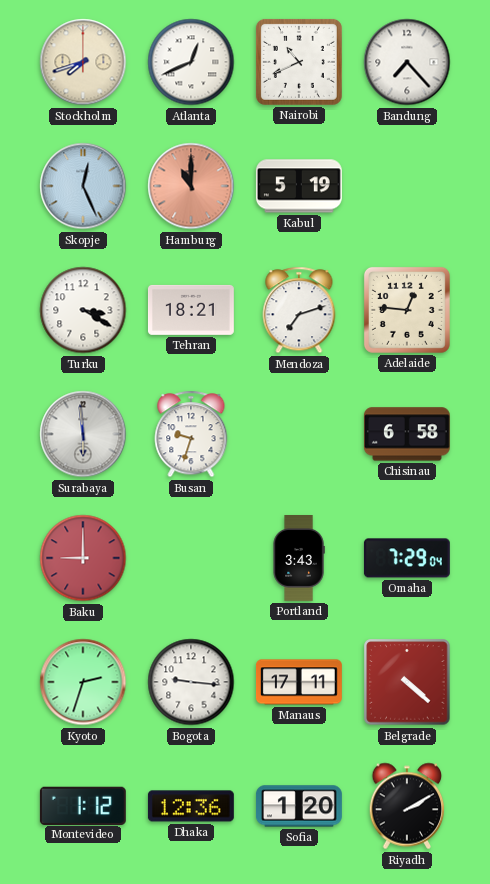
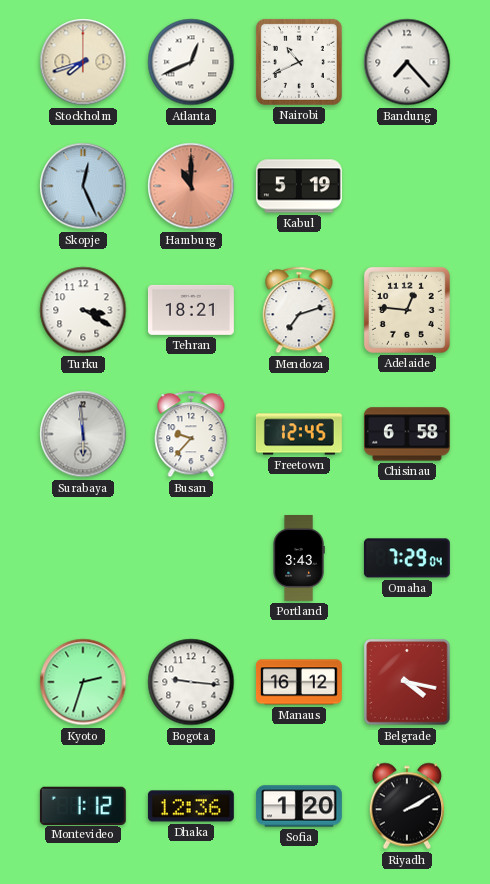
Busan: 9:33 -> 9:37
Freetown: none -> 12:45
Baku: 9:00 -> none
Manaus: 17:11 -> 16:12
Belgrade: 4:22 -> 4:17
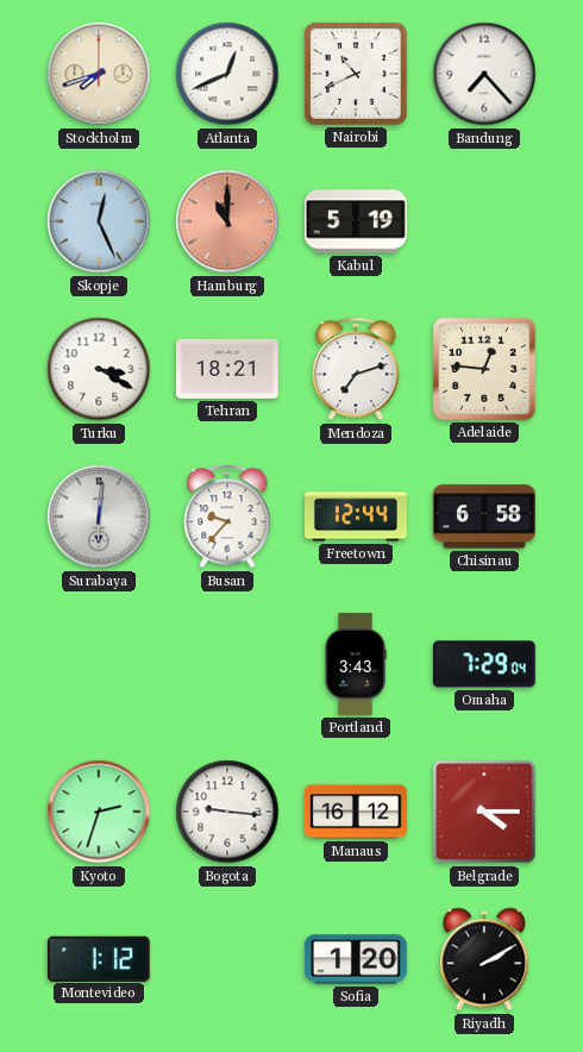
Surabaya: 5:59 -> 6:01
Freetown: 12:45 -> 12:44
Belgrade: 4:17 -> 4:15
Dhaka: 12:36 -> none
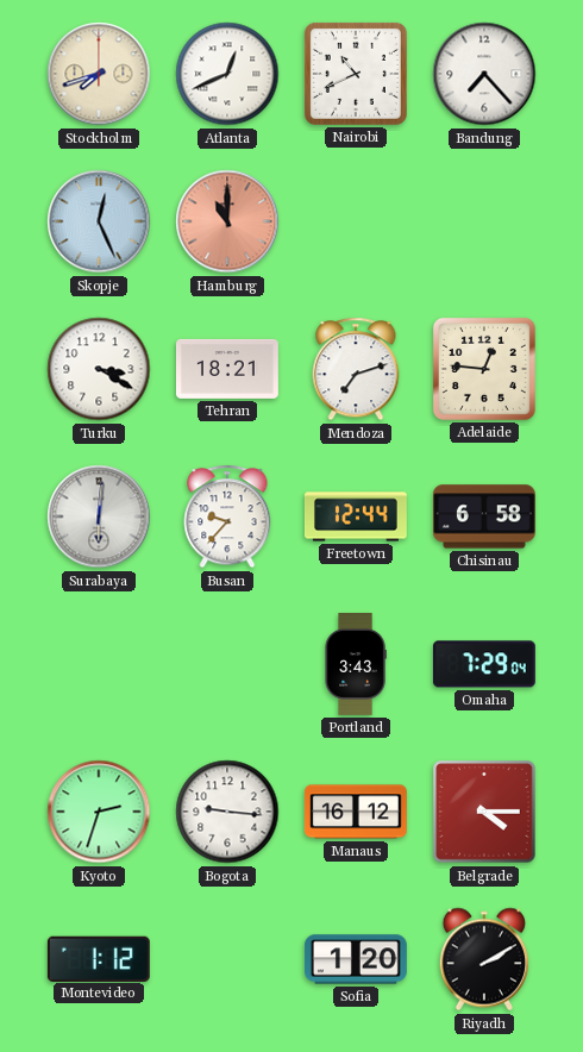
Kabul: 5:19 -> none
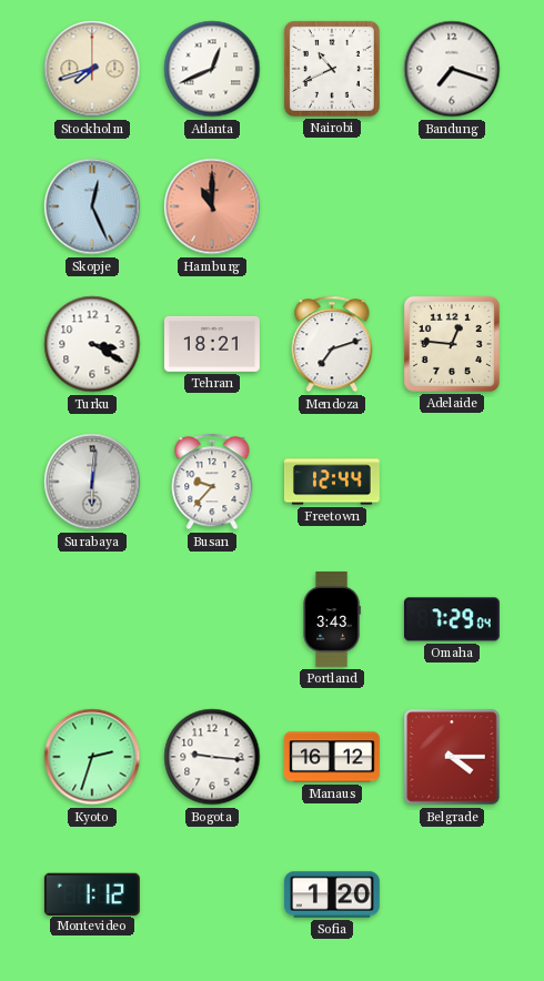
Bandung: 7:23 -> 7:18
Chisinau: 6:58 -> none
Riyadh: 2:10 -> none
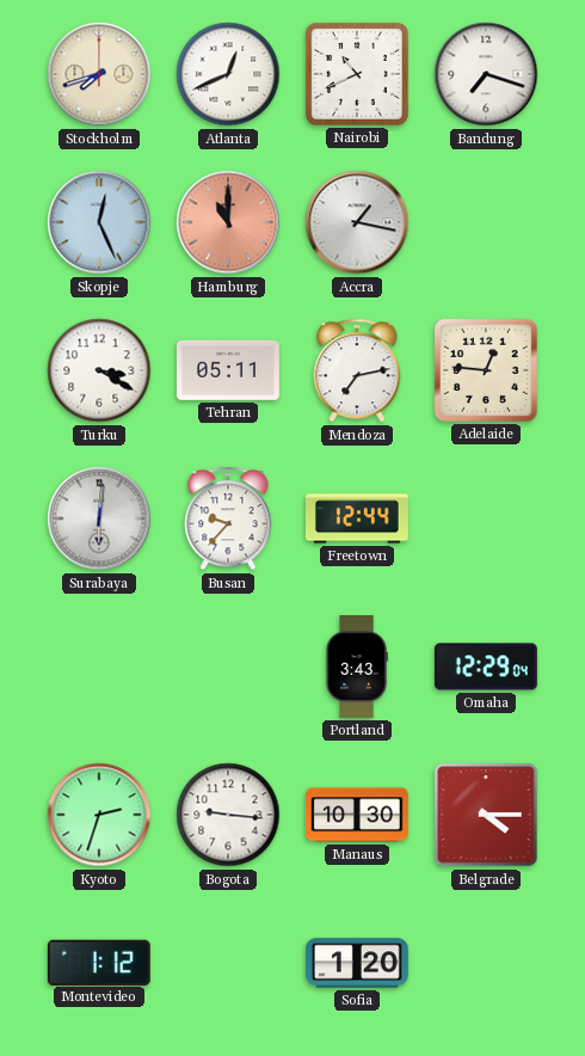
Accra: none -> 1:17
Tehran: 18:21 -> 05:11
Mendoza: 7:12 -> 7:13
Omaha: 7:29 -> 12:29
Manaus: 16:12 -> 10:30
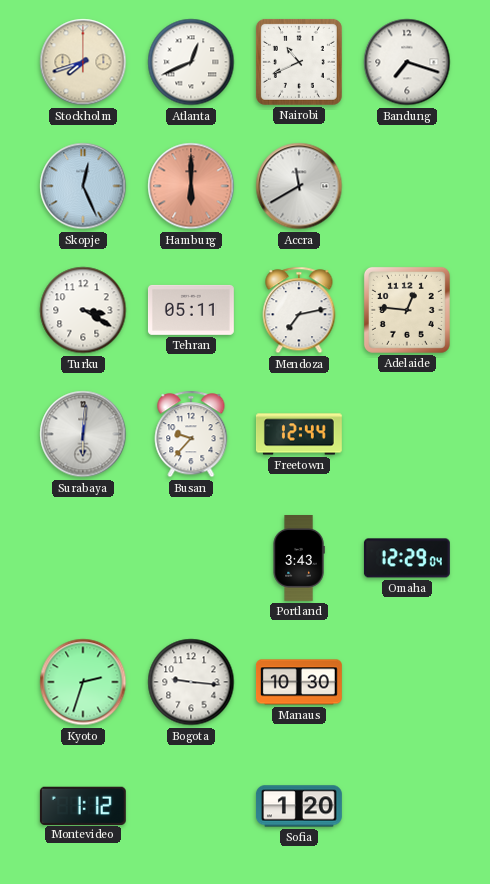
Hamburg: 11:00 -> 6:00
Accra: 1:17 -> 11:40
Belgrade: 4:15 -> none
